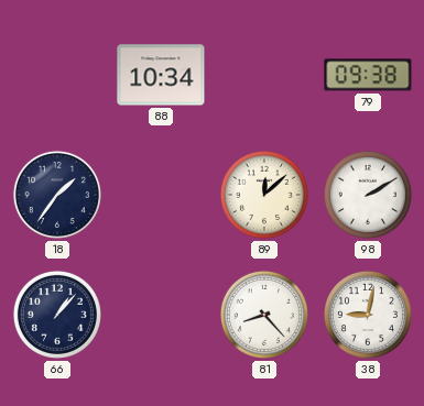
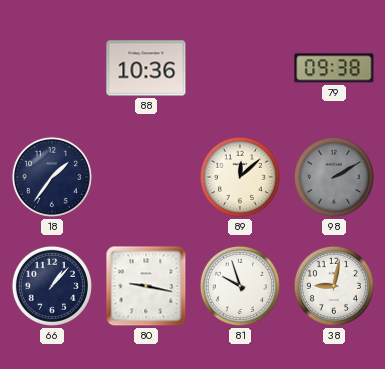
88: 10:34 -> 10:36
98 dial: white -> grey
80: none -> 9:17
81: 8:23 -> 9:57
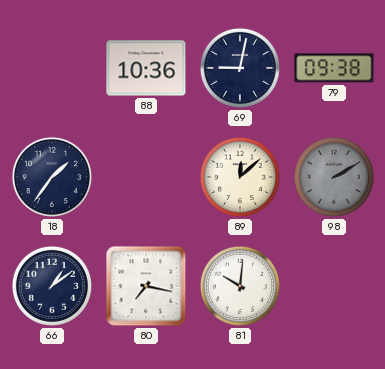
69: none -> 9:02
66: 1:07 -> 1:09
80: 9:17 -> 7:17
81: 9:57 -> 10:01
38: 9:02 -> none
